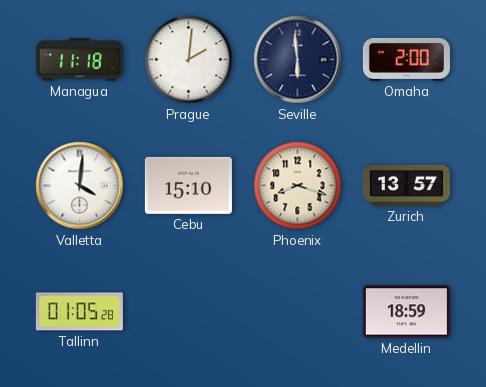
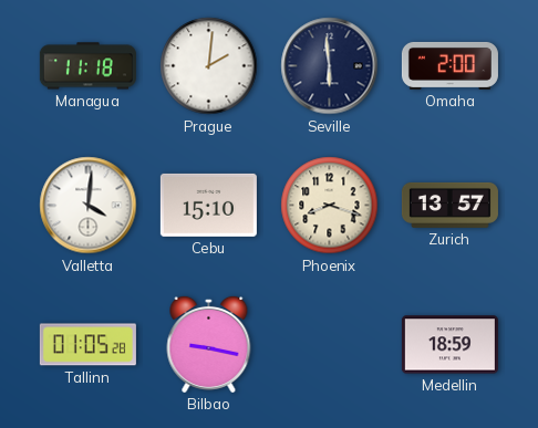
Bilbao: none -> 9:17
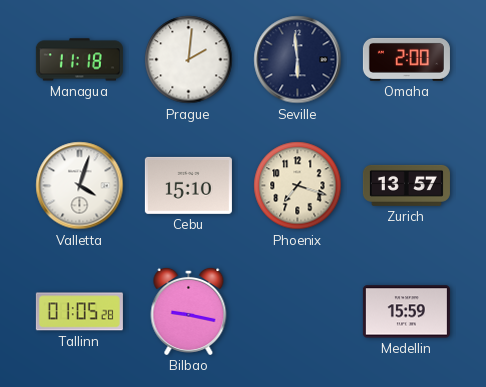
Valletta: 4:01 -> 4:03
Phoenix: 8:18 -> 7:18
Medellin: 18:59 -> 15:59
